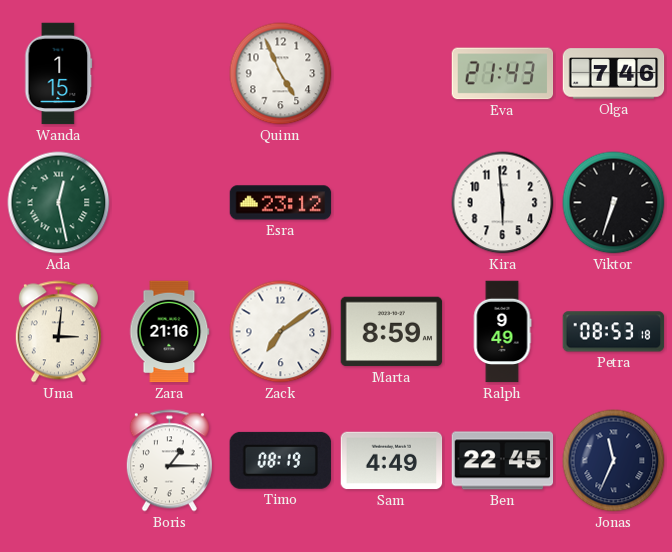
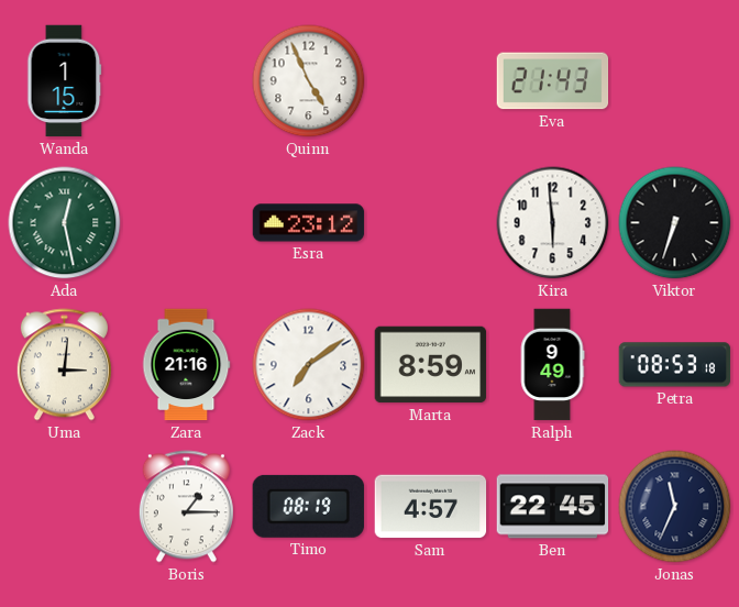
Olga: 7:46 -> none
Sam: 4:49 -> 4:57
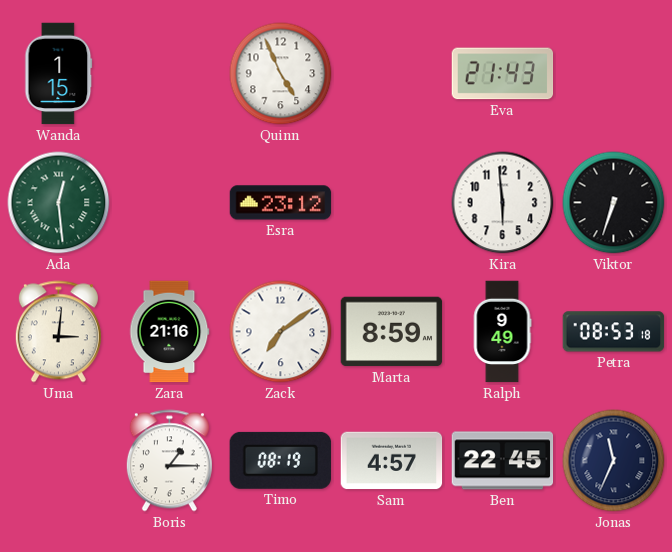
Ada: 12:28 -> 12:29
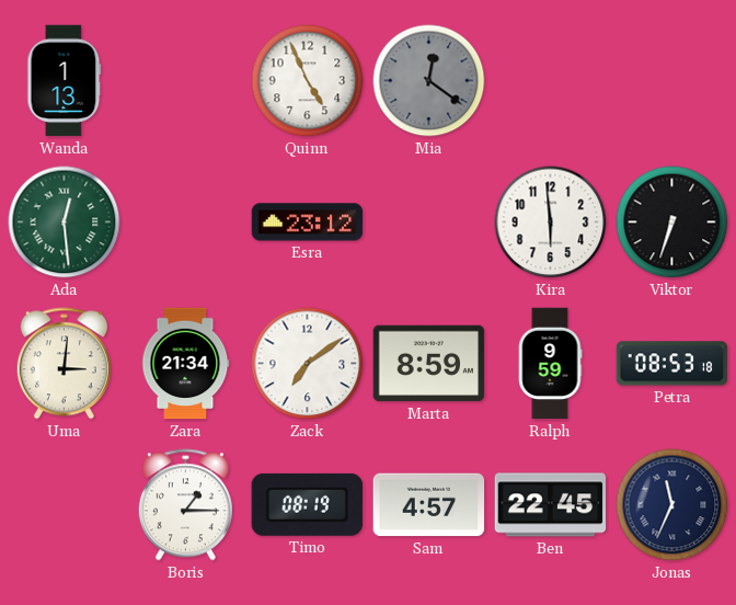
Wanda: 1:15 -> 1:13
Mia: none -> 12:21
Eva: 21:43 -> none
Zara: 21:16 -> 21:34
Ralph: 9:49 -> 9:59
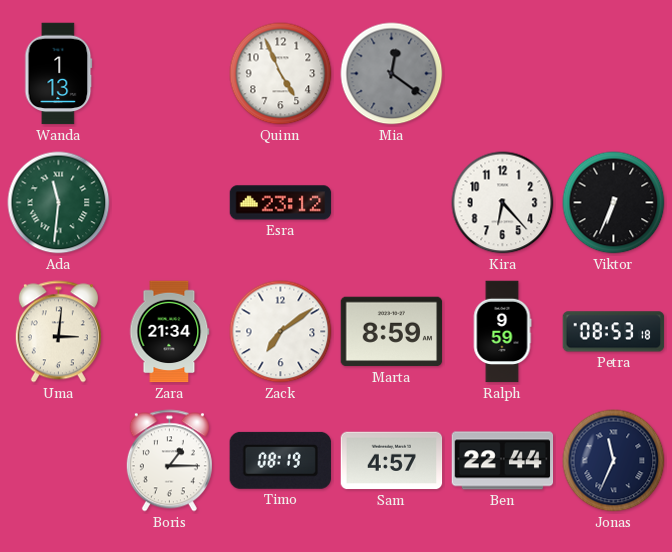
Ada: 12:29 -> 11:31
Kira: 5:59 -> 6:23
Viktor: 6:33 -> 6:34
Ben: 22:45 -> 22:44
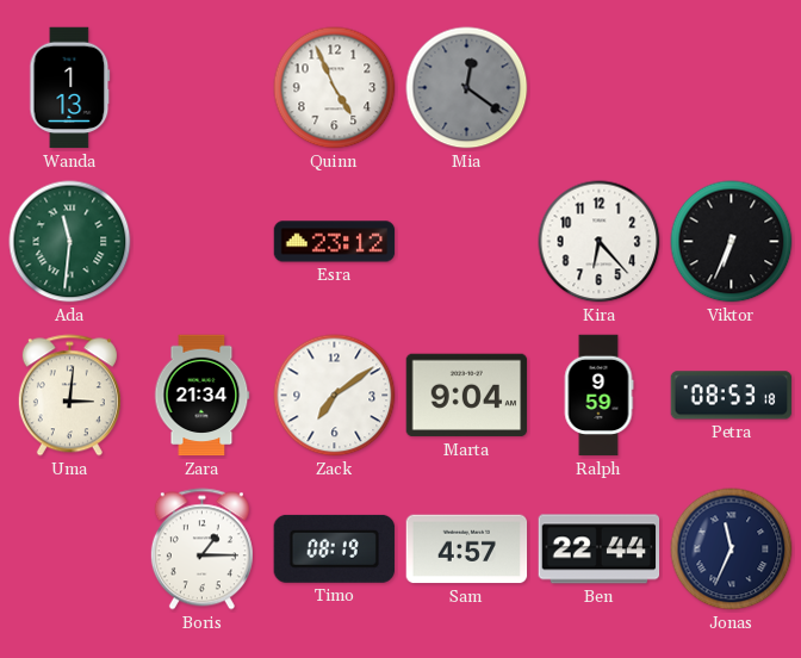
Marta: 8:59 -> 9:04
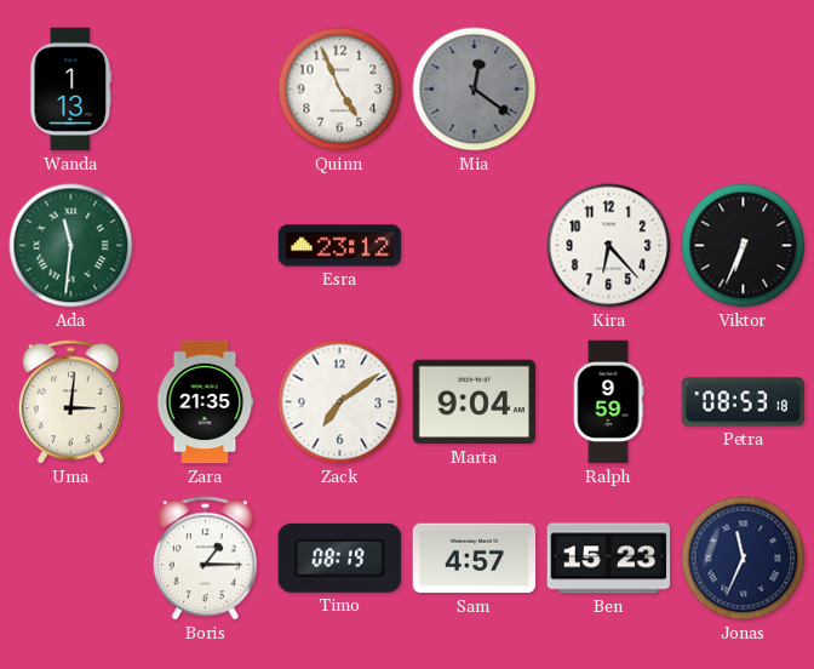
Zara: 21:34 -> 21:35
Ben: 22:44 -> 15:23
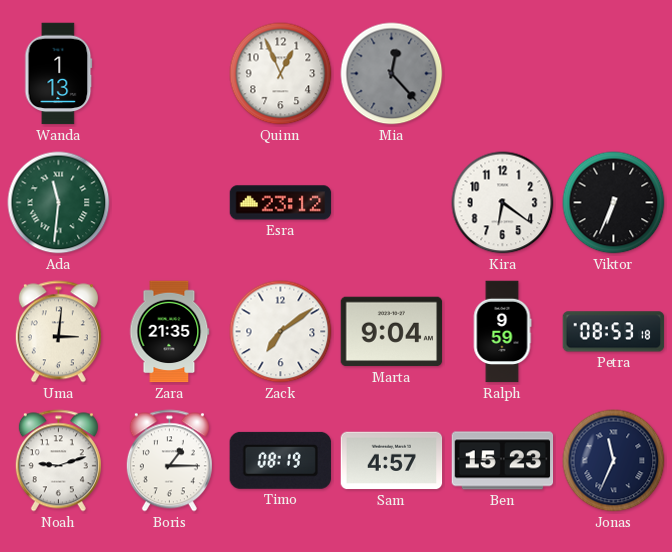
Quinn: 4:56 -> 12:56
Mia: 12:21 -> 12:23
Kira: 6:23 -> 6:21
Noah: none -> 9:12
